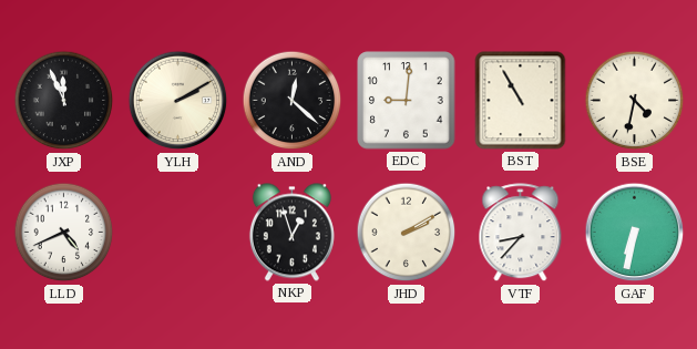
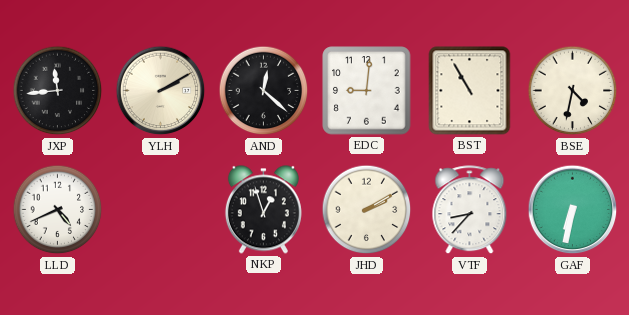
JXP: 11:56 -> 11:44
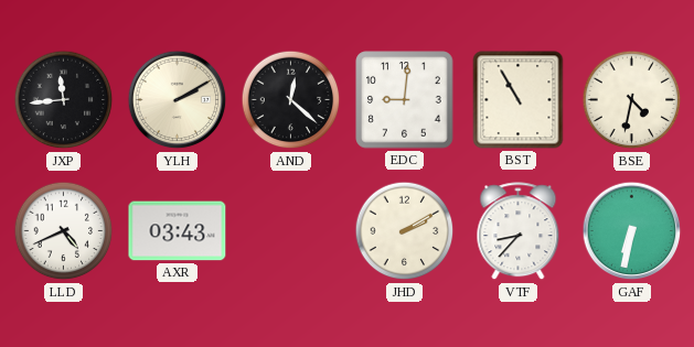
AXR: none -> 03:43
NKP: 12:57 -> none
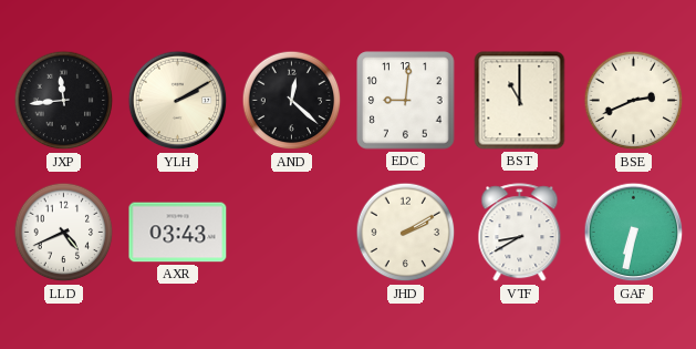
BST: 10:55 -> 11:00
BSE: 4:32 -> 2:41
VTF: 8:37 -> 8:40
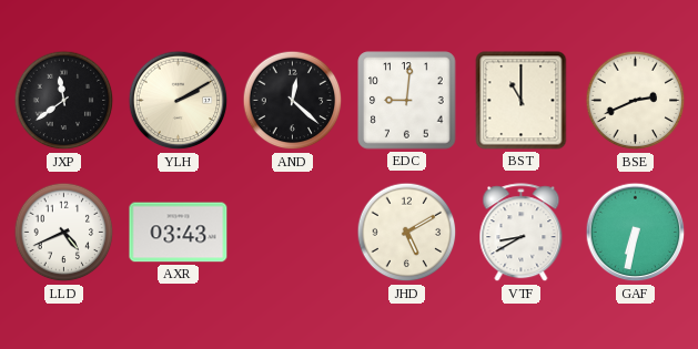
JXP: 11:44 -> 11:39
JHD: 2:10 -> 5:10
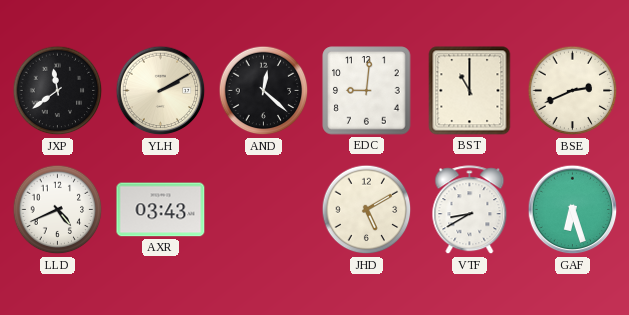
GAF: 6:32 -> 6:27
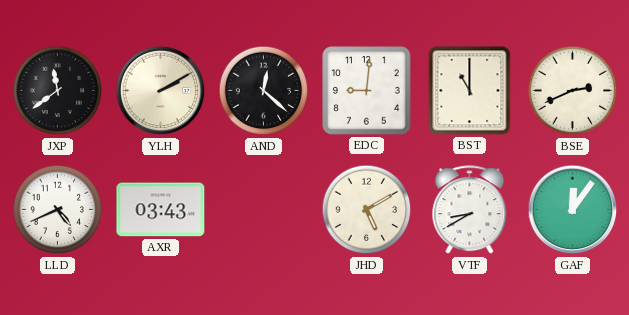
GAF: 6:27 -> 12:06
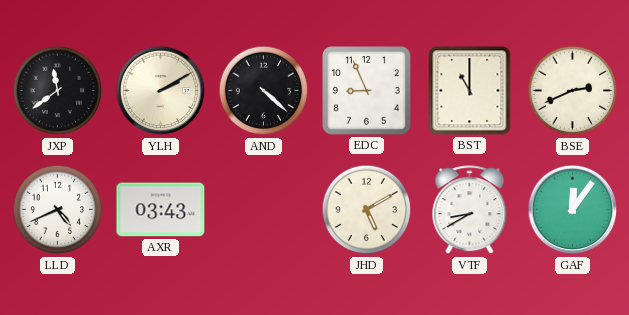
AND: 12:22 -> 4:22
EDC: 9:01 -> 8:56
